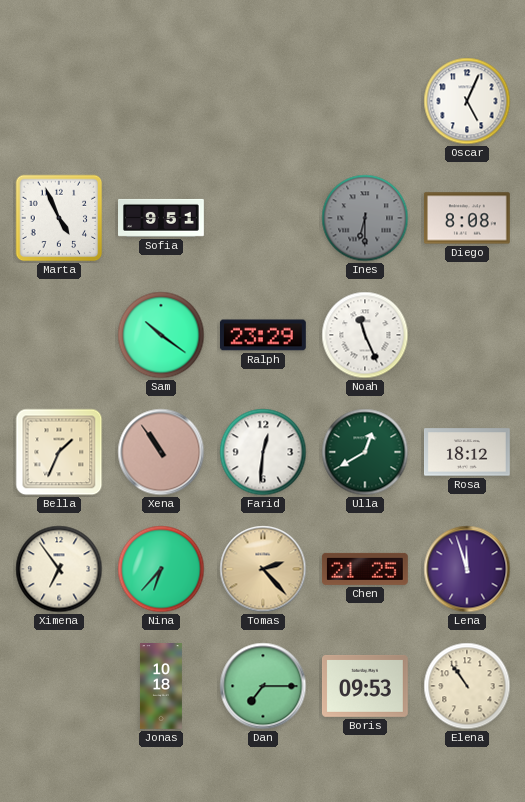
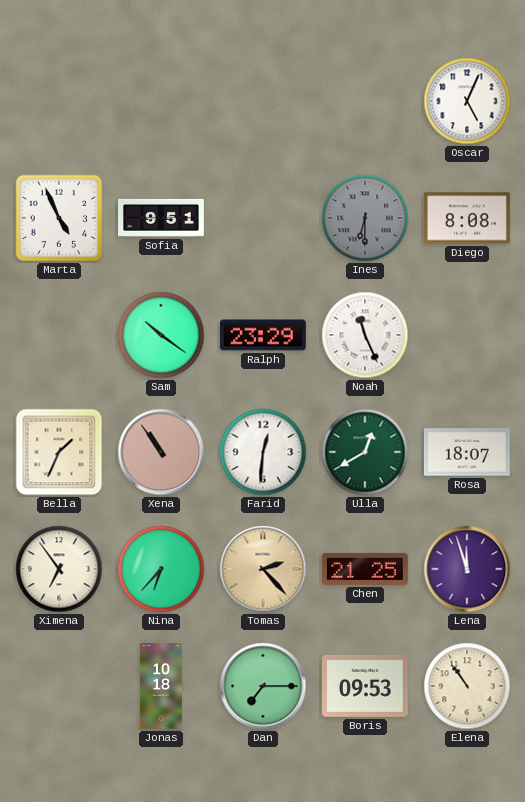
Rosa: 18:12 -> 18:07
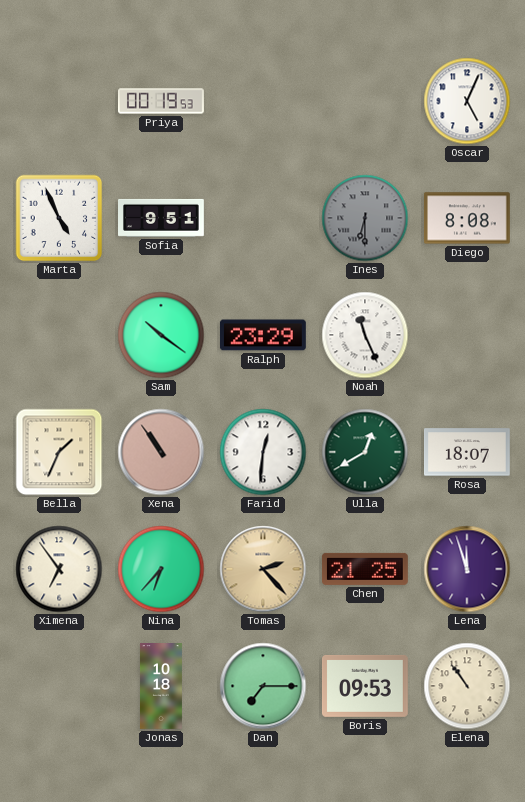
Priya: none -> 00:19
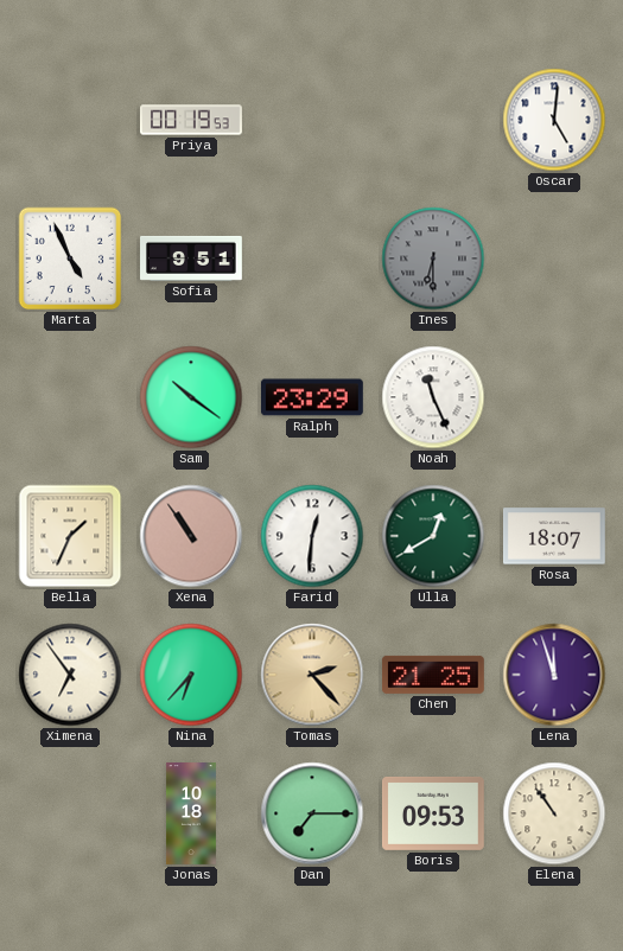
Oscar: 5:04 -> 5:01
Diego: 8:08 -> none
